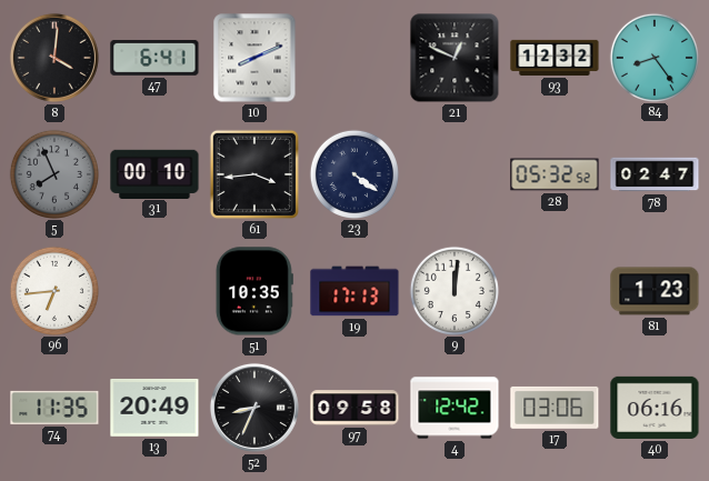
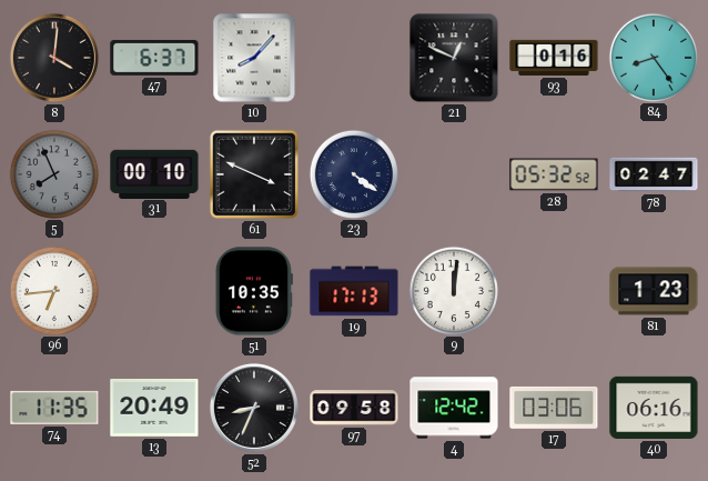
47: 6:41 -> 6:37
10: 8:11 -> 8:07
93: 12:32 -> 0:16
61: 3:44 -> 3:49
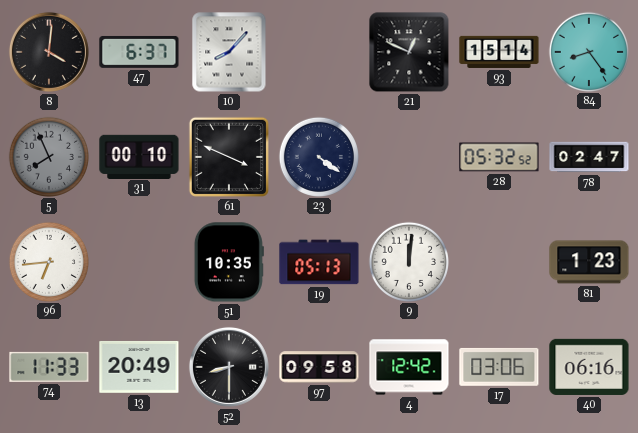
93: 0:16 -> 15:14
19: 17:13 -> 05:13
74: 11:35 -> 11:33
52: 8:34 -> 8:30
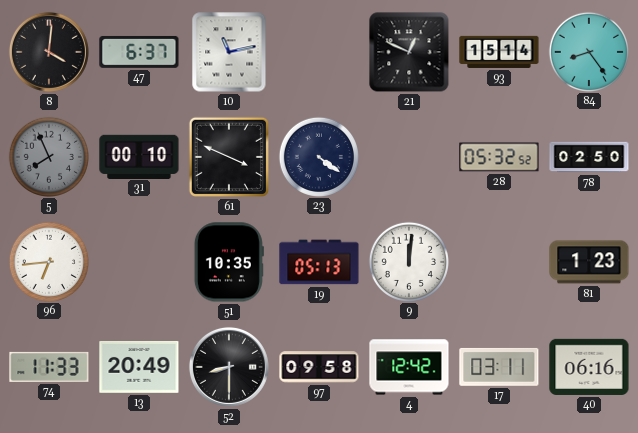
10: 8:07 -> 11:13
78: 02:47 -> 02:50
17: 03:06 -> 03:11
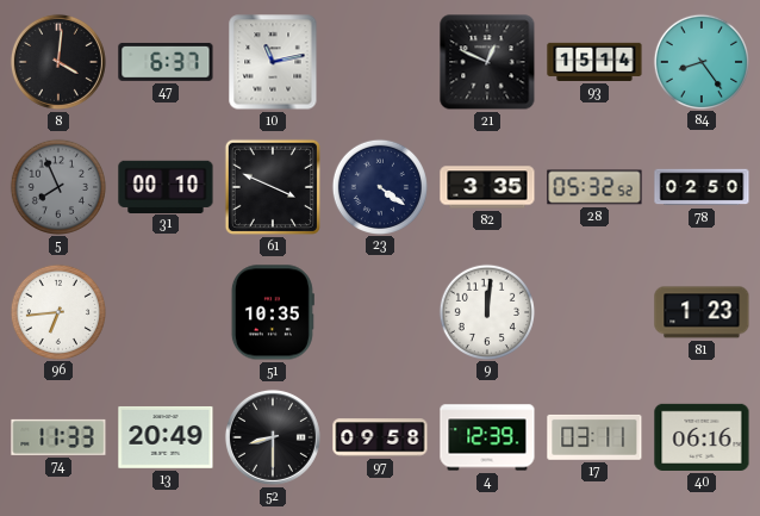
82: none -> 3:35
19: 05:13 -> none
4: 12:42 -> 12:39
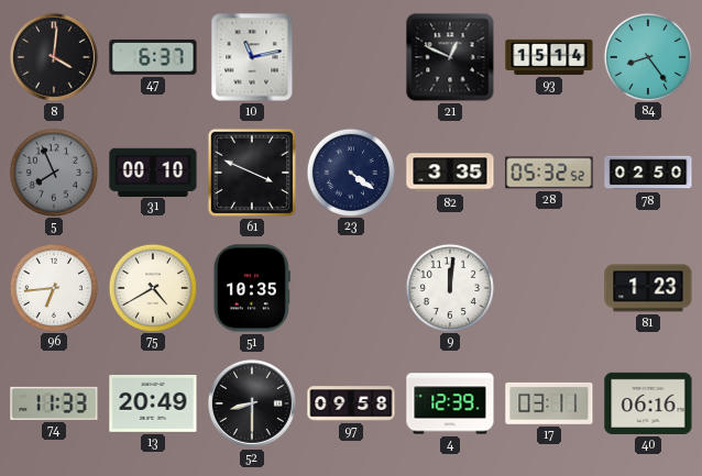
75: none -> 4:40
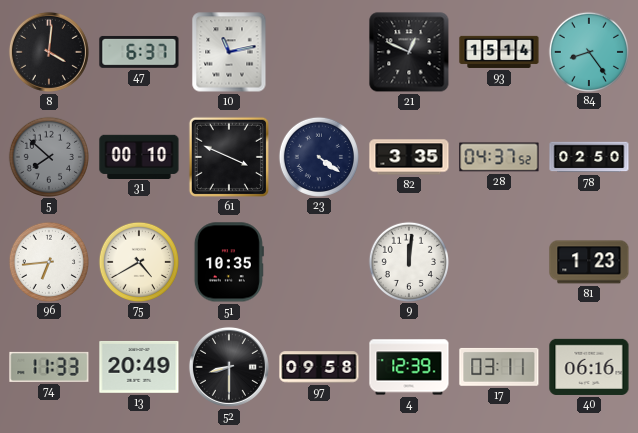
5: 7:56 -> 7:52
28: 05:32 -> 04:37
